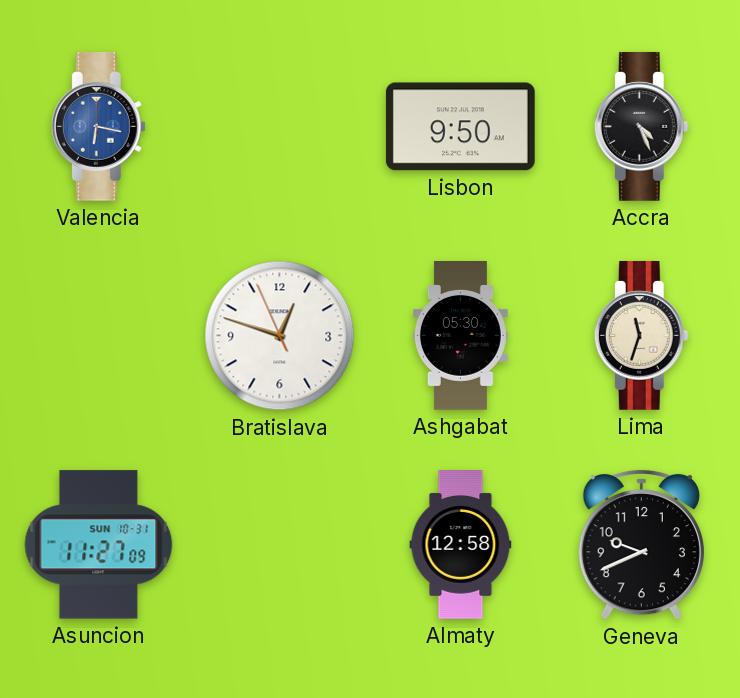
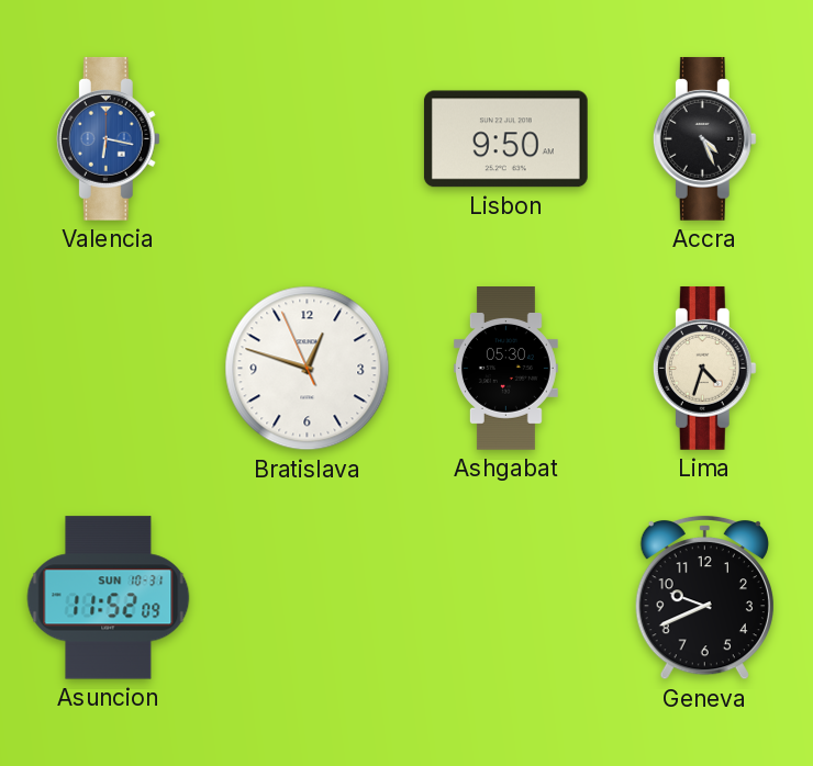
Lima: 11:33 -> 4:33
Asuncion: 11:27 -> 11:52
Almaty: 12:58 -> none
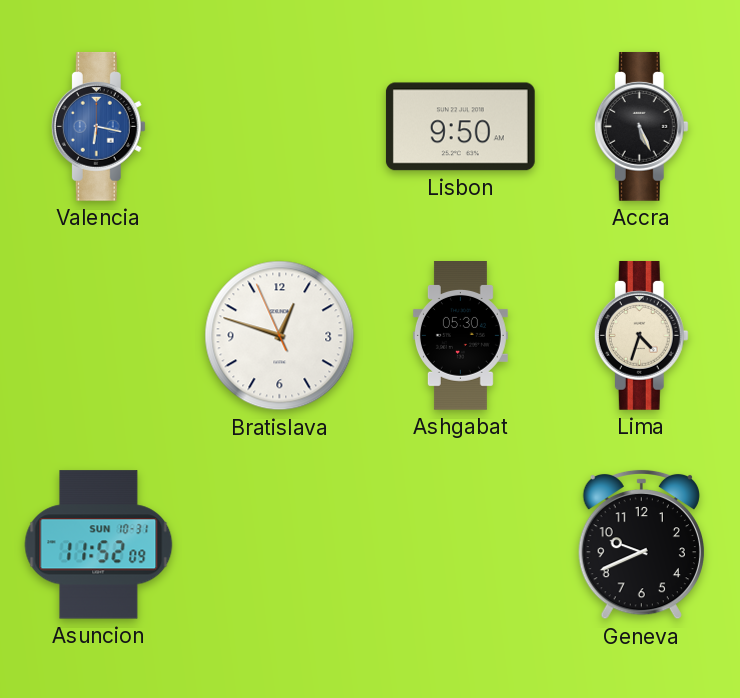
Accra: 4:26 -> 5:26
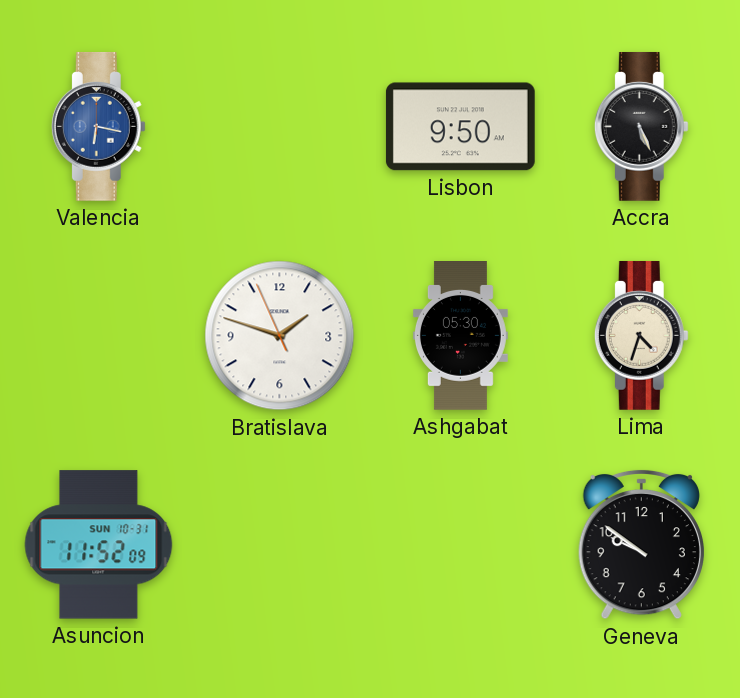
Bratislava: 12:47 -> 1:47
Geneva: 9:41 -> 9:51
